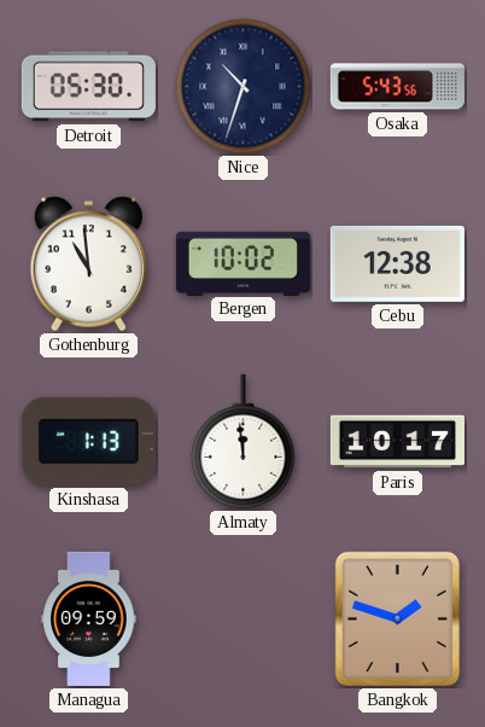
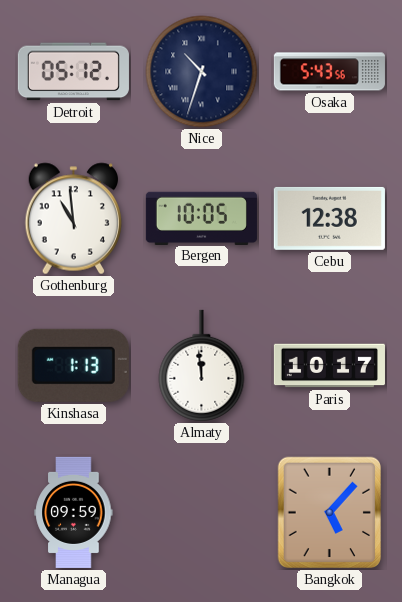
Detroit: 05:30 -> 05:12
Bergen: 10:02 -> 10:05
Bangkok: 1:48 -> 5:07
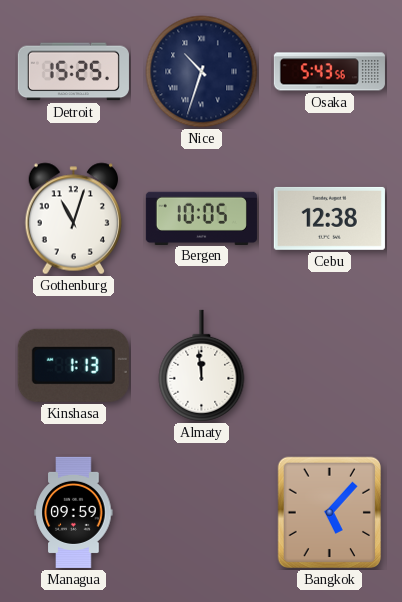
Detroit: 05:12 -> 15:25
Gothenburg: 10:59 -> 11:03
Paris: 10:17 -> none
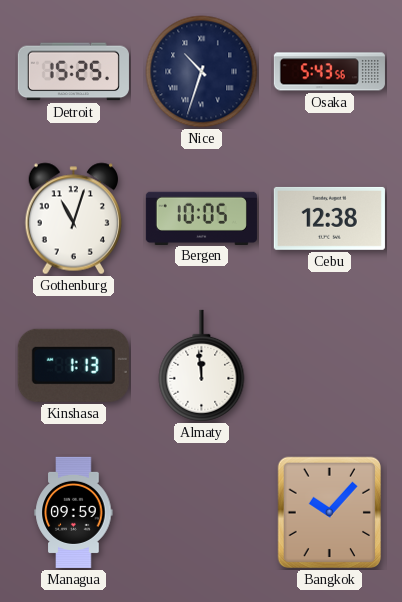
Bangkok: 5:07 -> 10:07
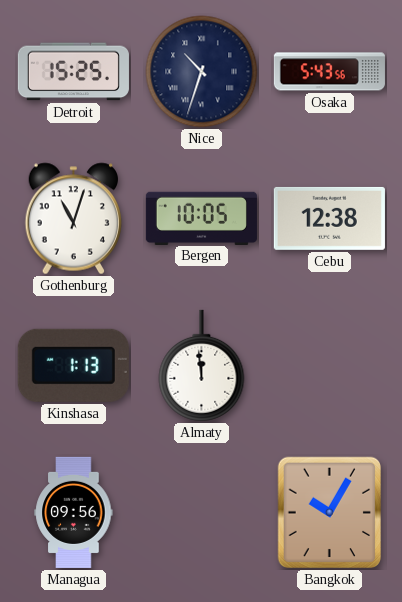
Managua: 09:59 -> 09:56
Bangkok: 10:07 -> 10:05
